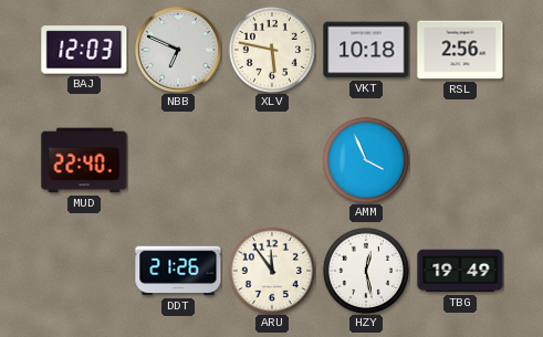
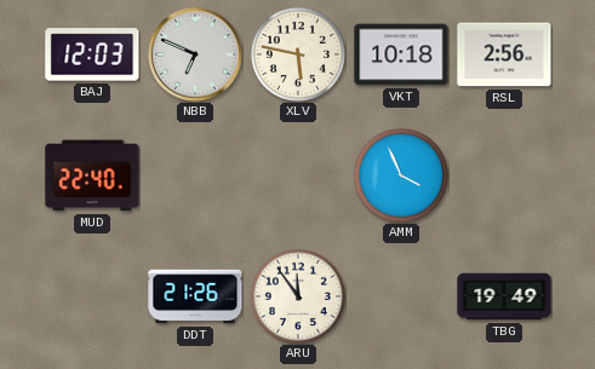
HZY: 12:28 -> none
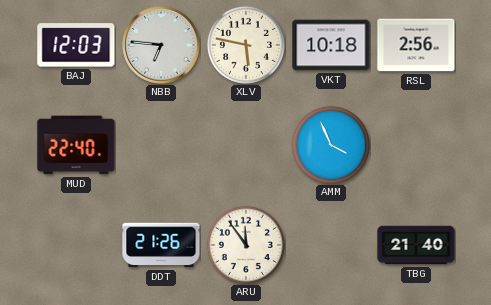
NBB: 6:49 -> 6:46
TBG: 19:49 -> 21:40
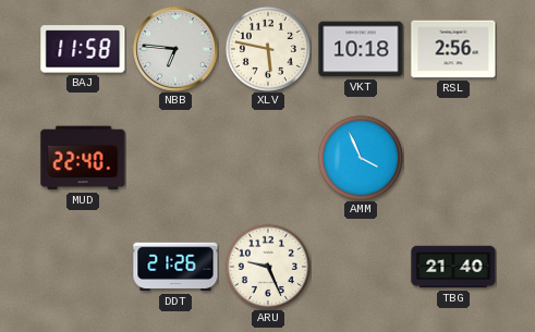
BAJ: 12:03 -> 11:58
ARU: 11:54 -> 9:26
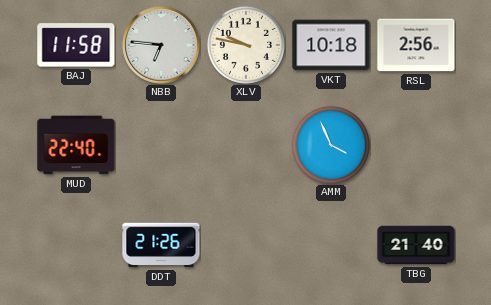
XLV: 5:47 -> 9:47
ARU: 9:26 -> none
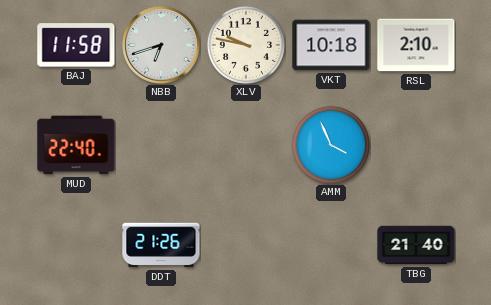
NBB: 6:46 -> 6:42
RSL: 2:56 -> 2:10
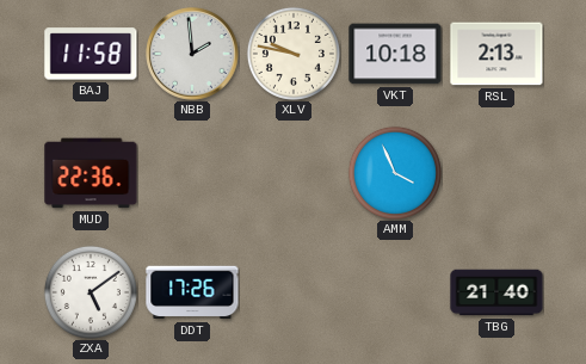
NBB: 6:42 -> 1:59
RSL: 2:10 -> 2:13
MUD: 22:40 -> 22:36
ZXA: none -> 5:09
DDT: 21:26 -> 17:26
